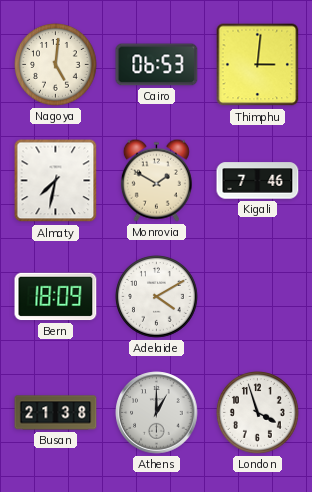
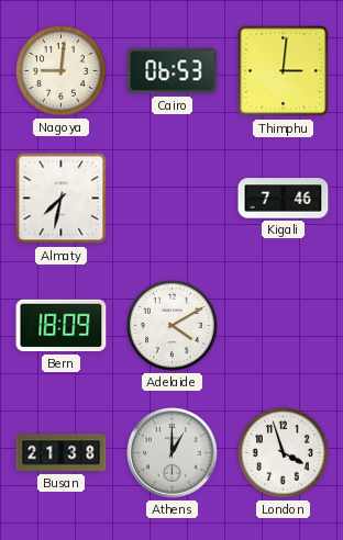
Nagoya: 5:01 -> 9:01
Monrovia: 1:50 -> none
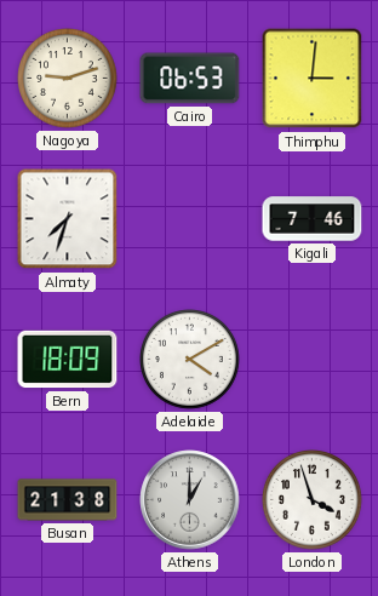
Nagoya: 9:01 -> 9:12
Almaty: 7:32 -> 7:33
